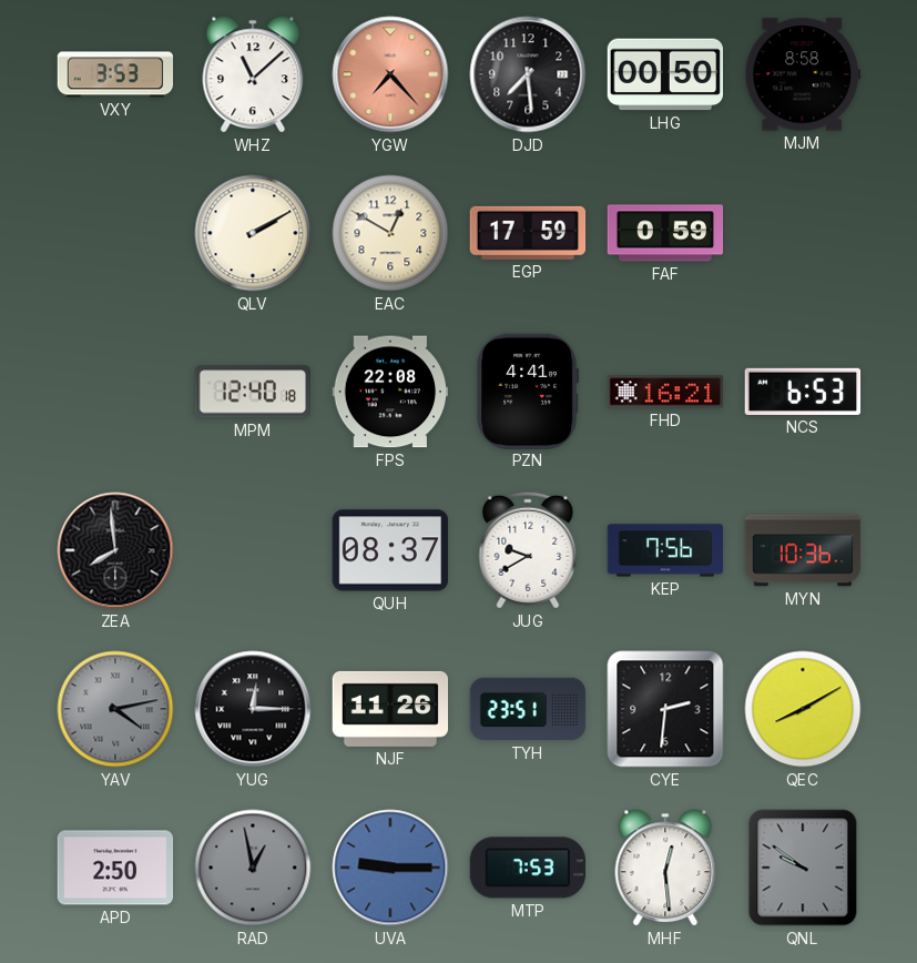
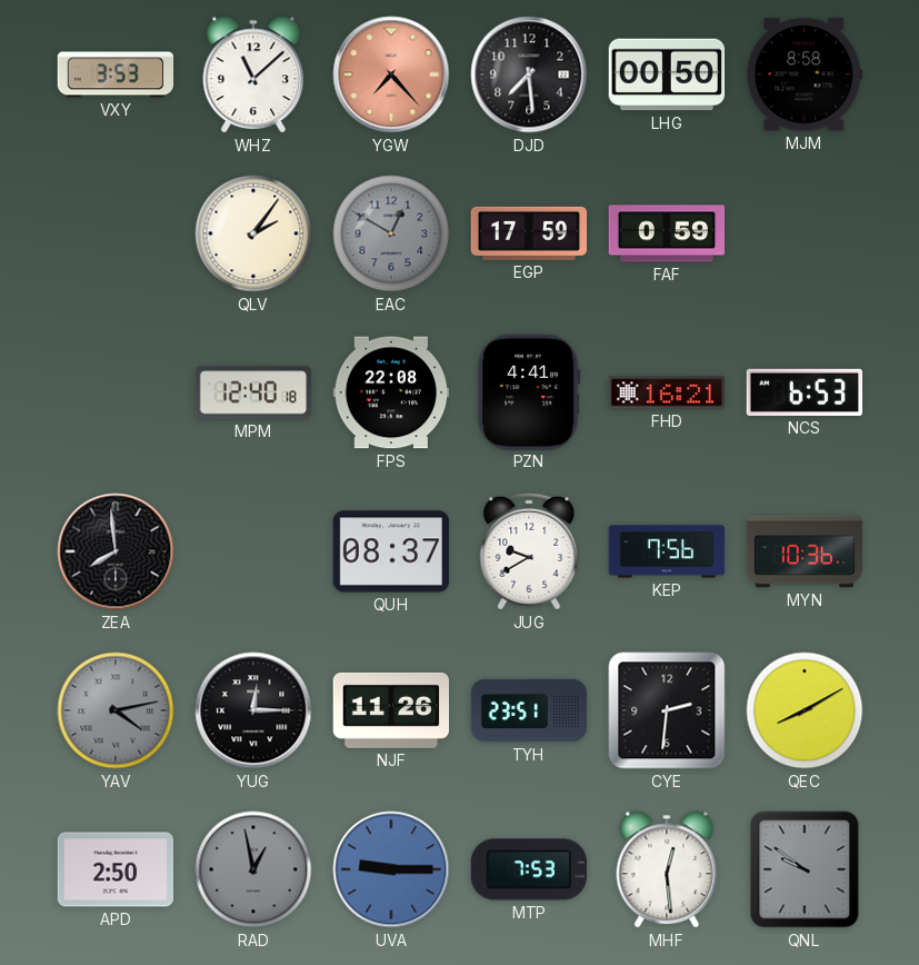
QLV: 2:10 -> 2:06
EAC dial: cream -> grey
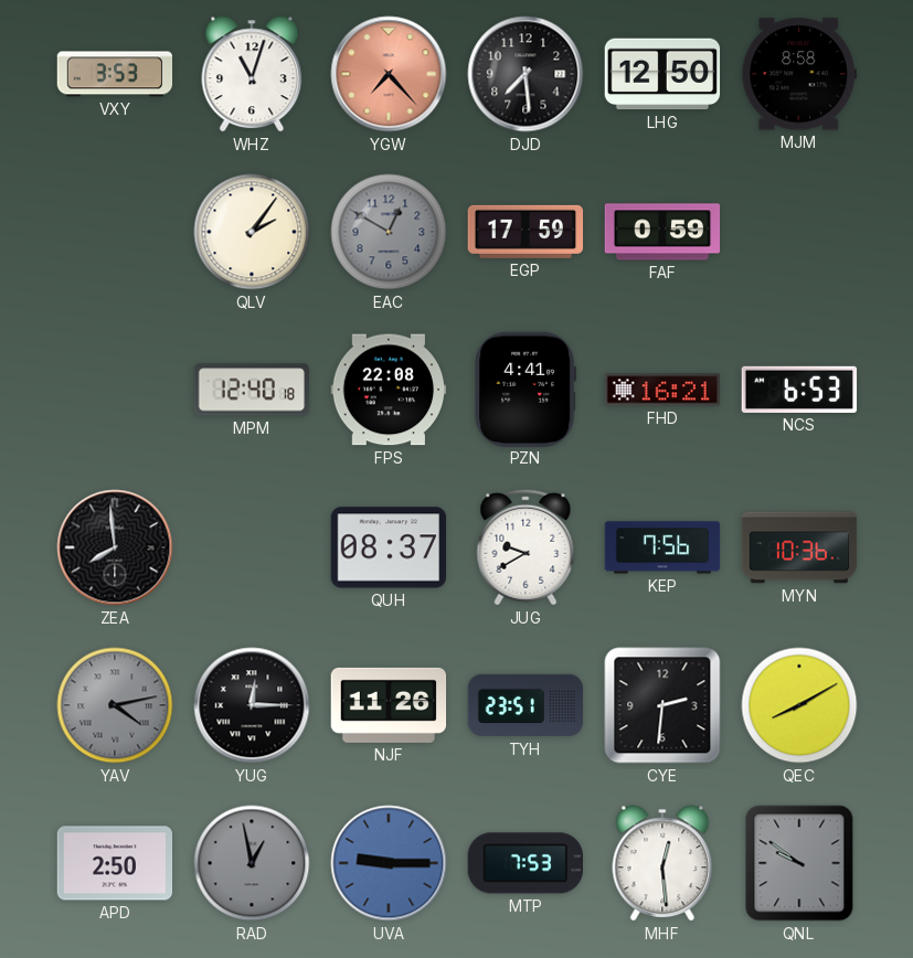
WHZ: 11:08 -> 11:03
LHG: 00:50 -> 12:50
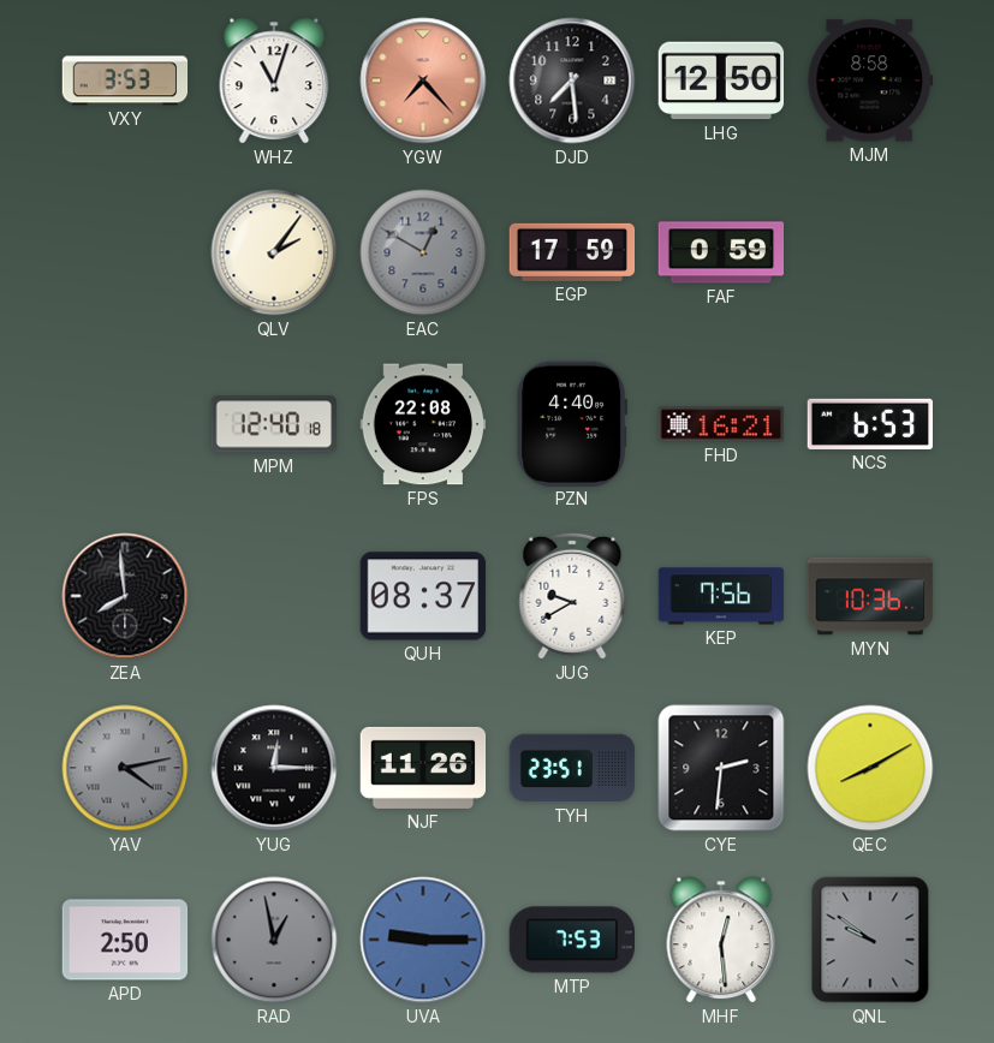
PZN: 4:41 -> 4:40
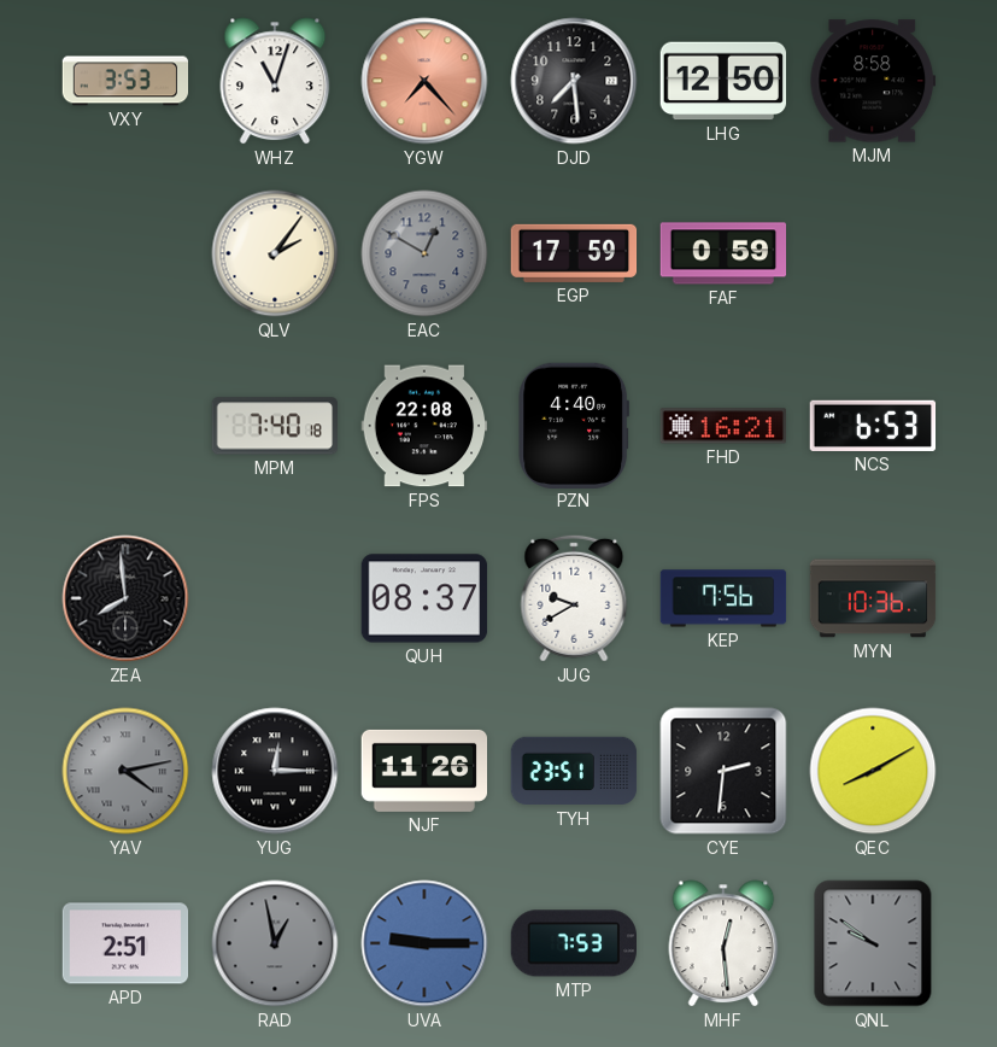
MPM: 12:40 -> 7:40
APD: 2:50 -> 2:51
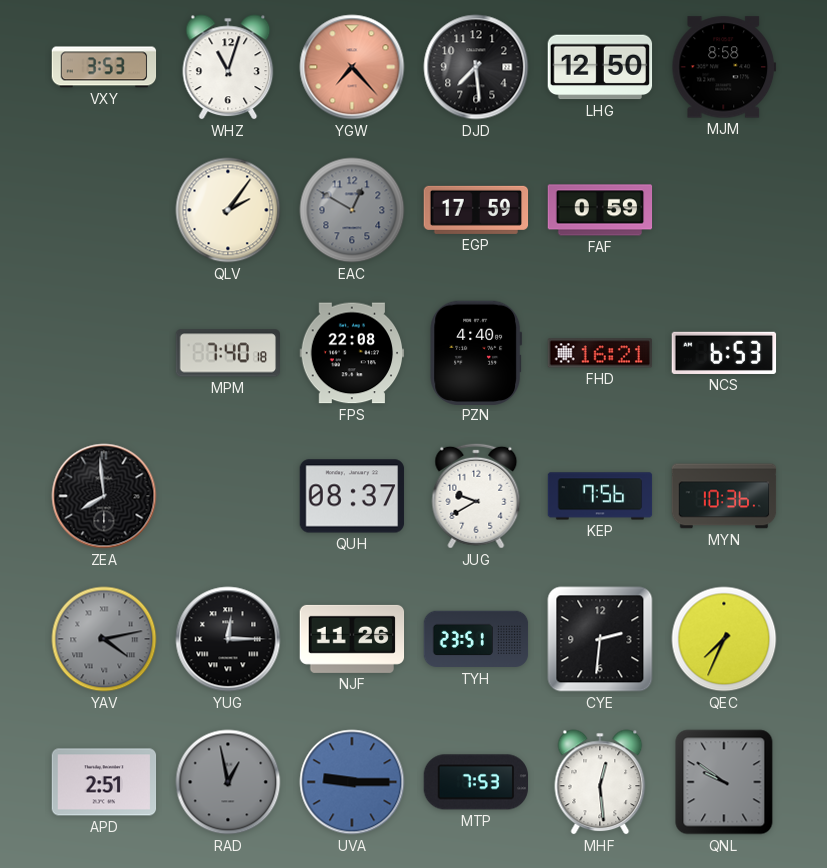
QEC: 8:10 -> 7:34
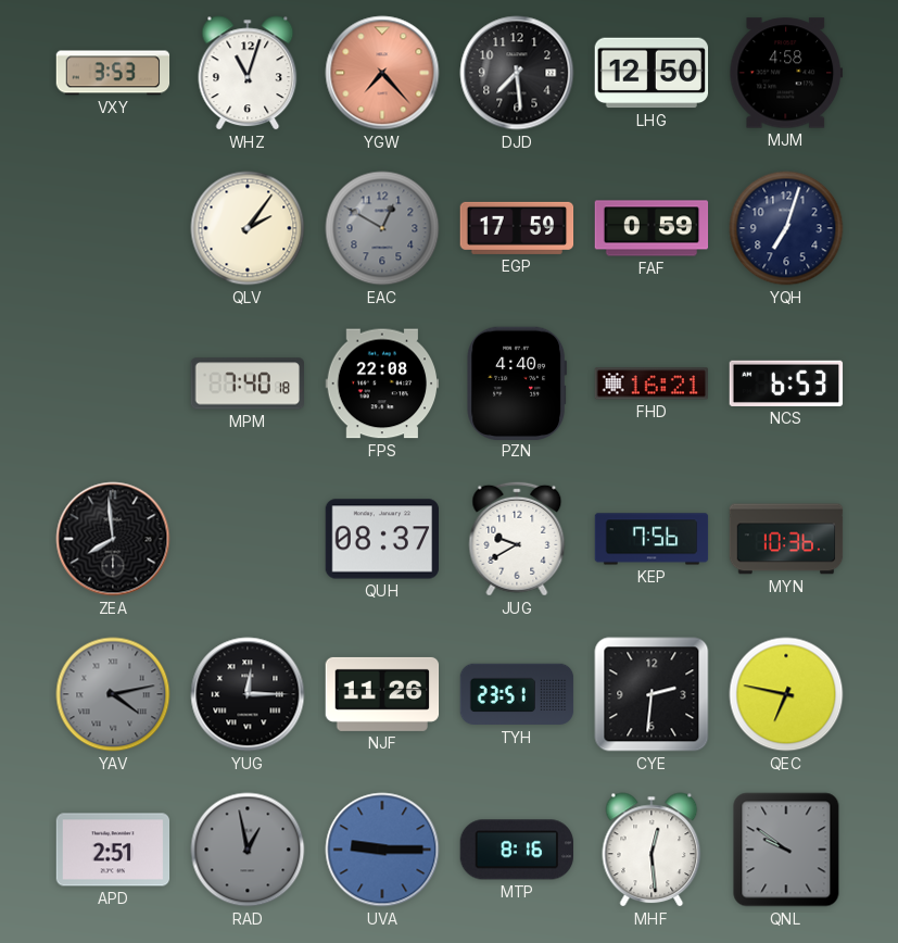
MJM: 8:58 -> 4:58
YQH: none -> 7:03
QEC: 7:34 -> 6:47
MTP: 7:53 -> 8:16
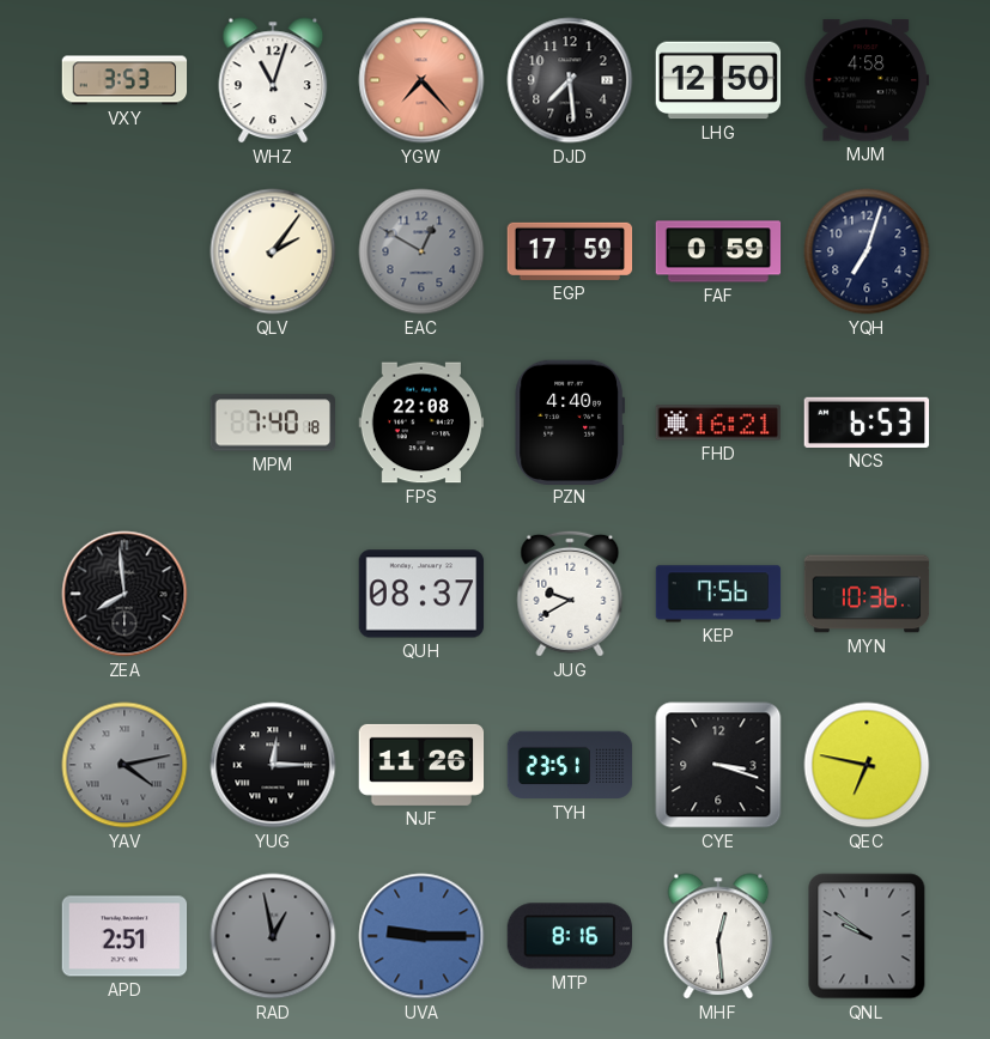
CYE: 2:31 -> 3:18
